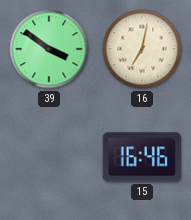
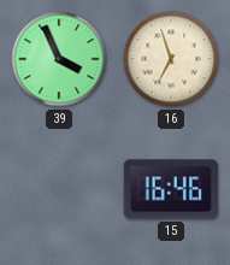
39: 3:51 -> 3:56
16: 7:02 -> 6:57
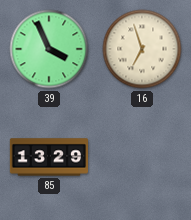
85: none -> 13:29
15: 16:46 -> none
